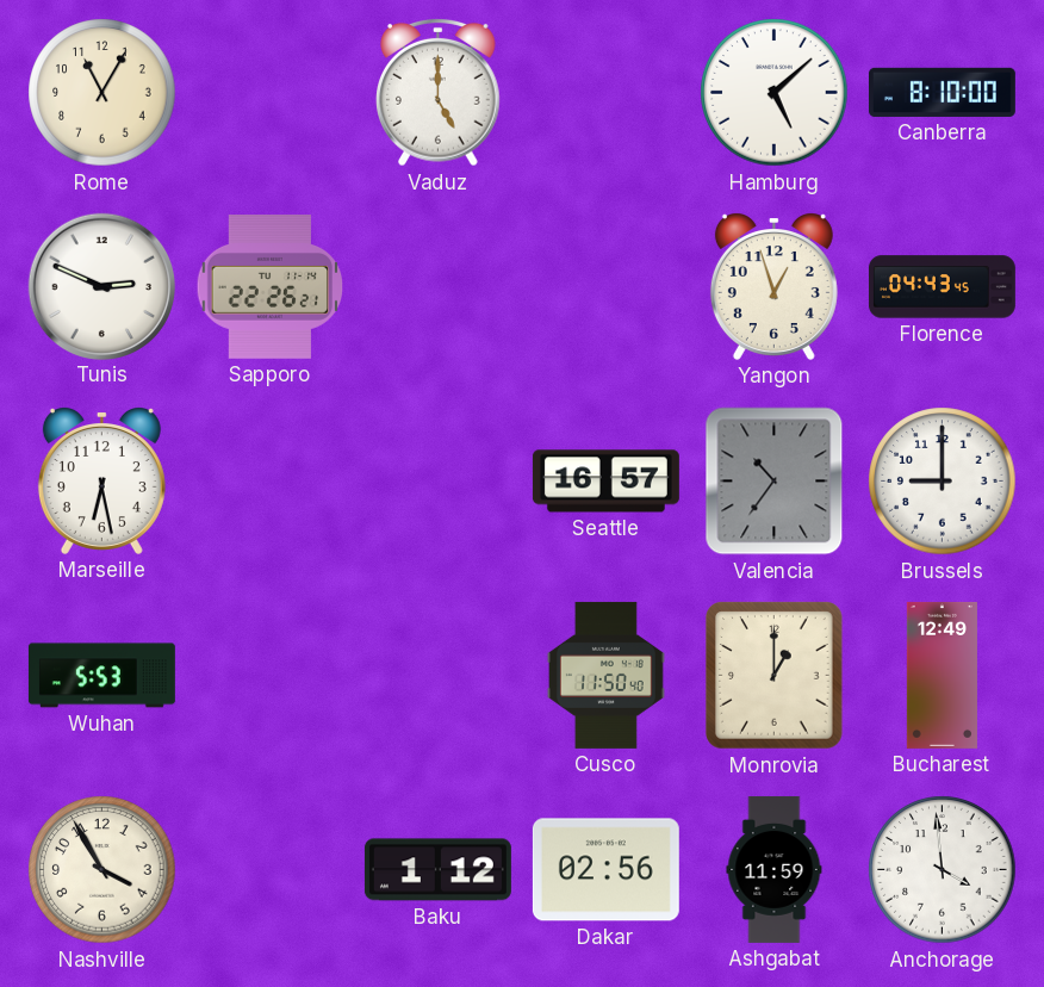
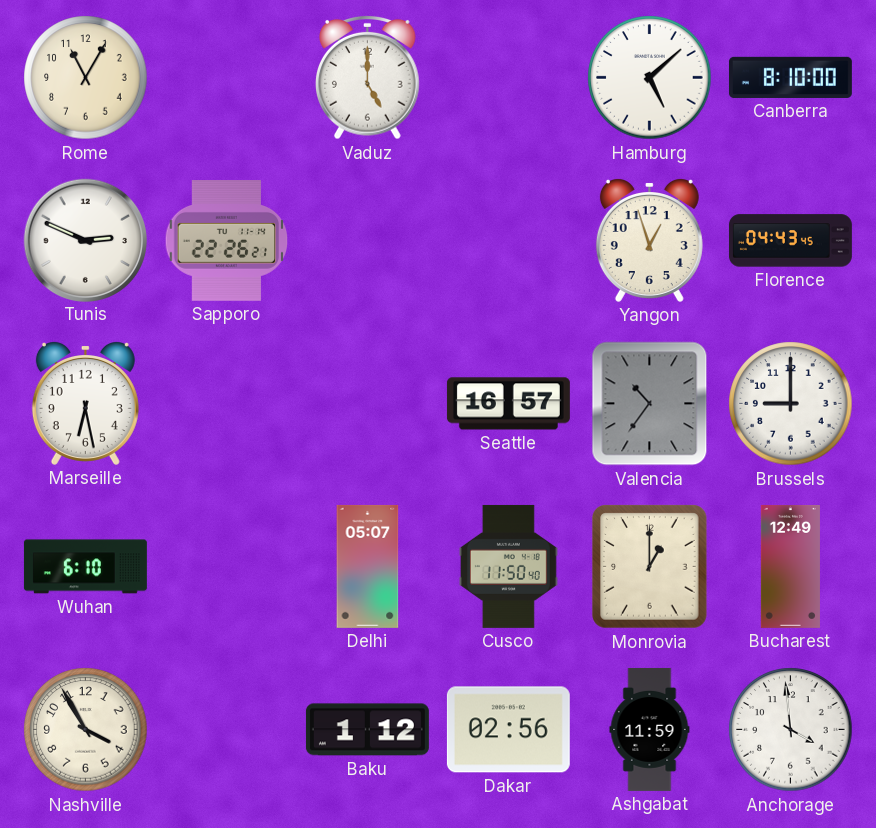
Wuhan: 5:53 -> 6:10
Delhi: none -> 05:07
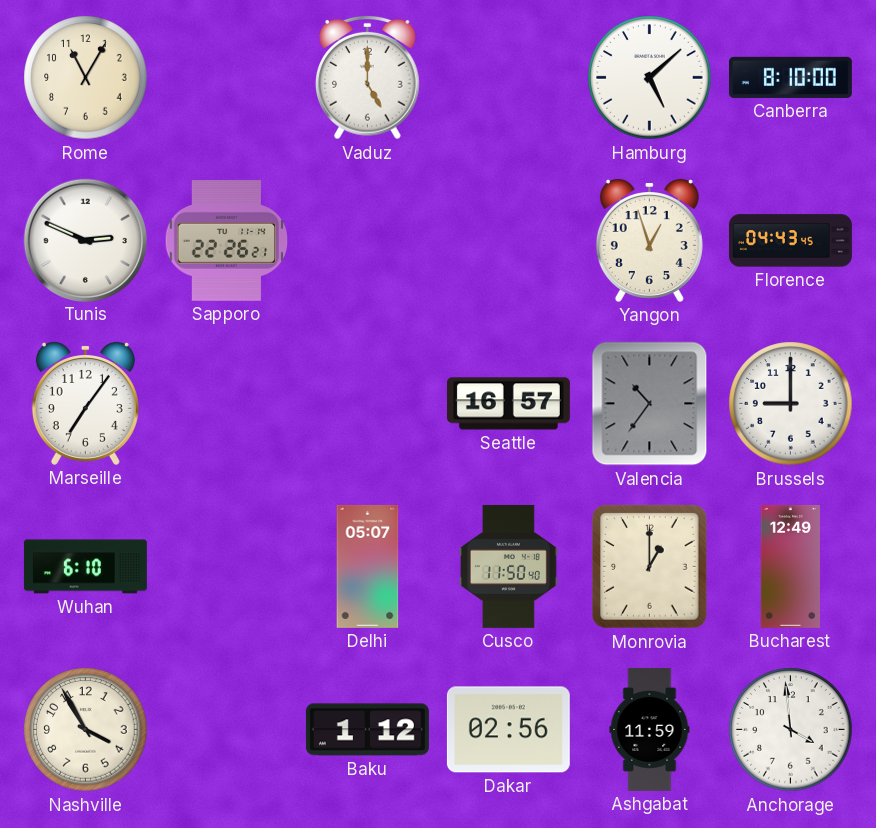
Marseille: 6:28 -> 7:06
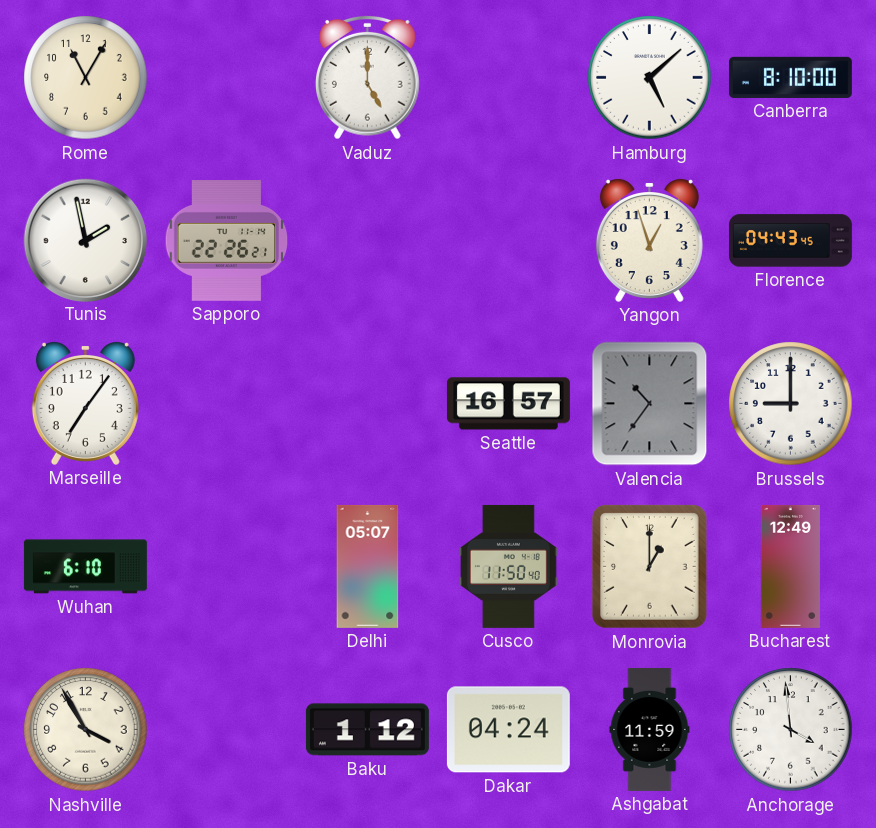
Tunis: 2:49 -> 1:58
Dakar: 02:56 -> 04:24
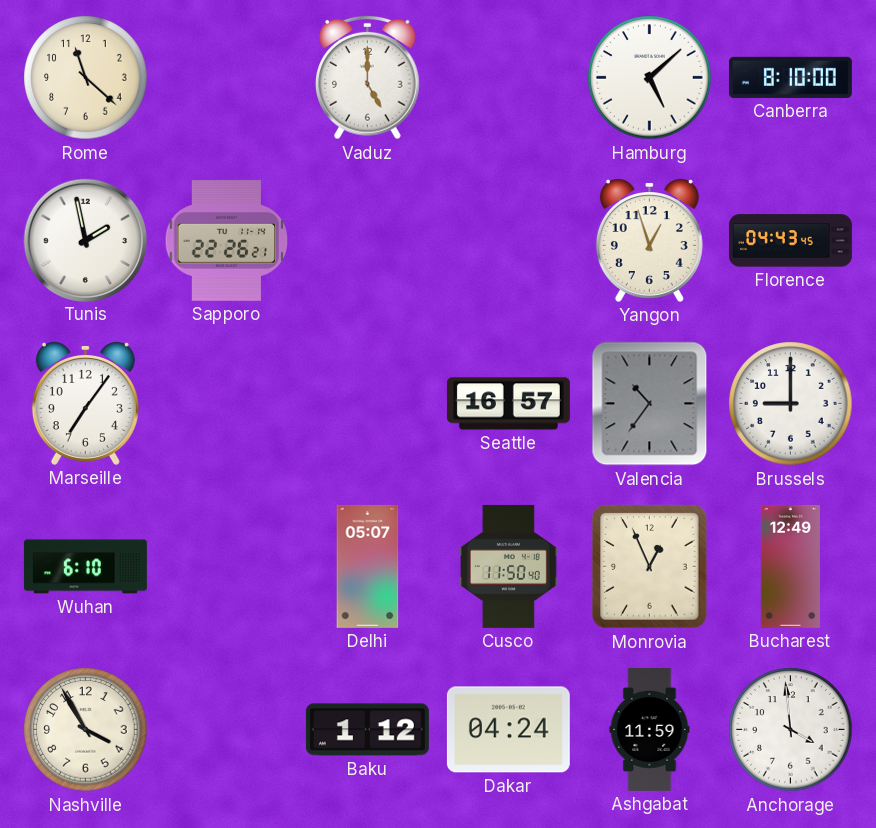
Rome: 11:05 -> 11:22
Monrovia: 1:00 -> 12:56
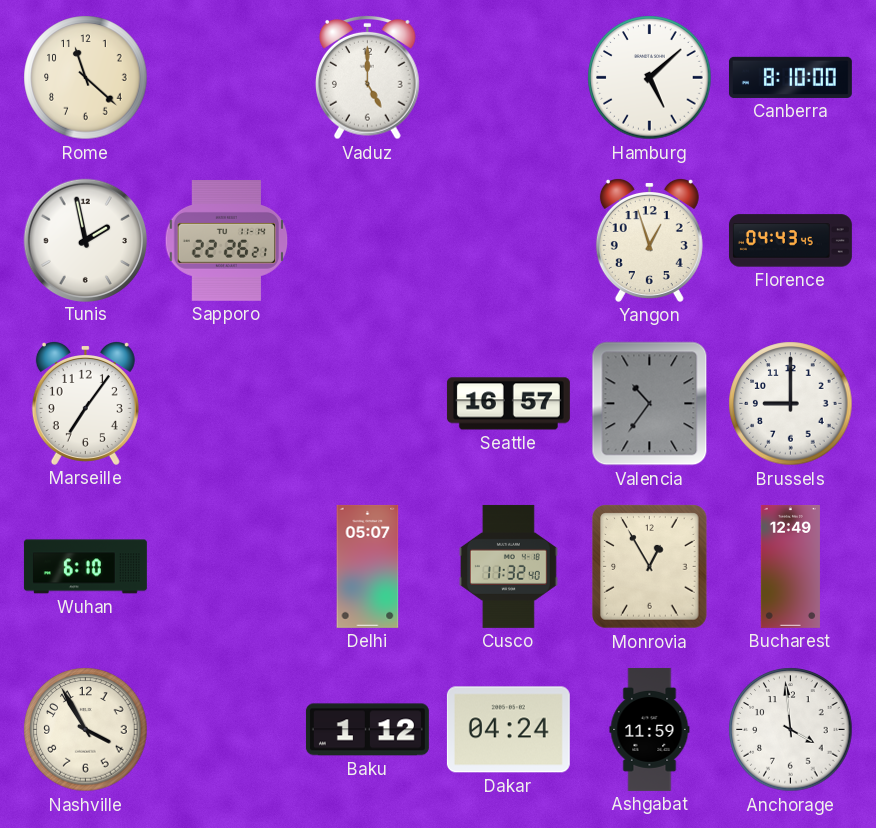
Cusco: 11:50 -> 11:32
Monrovia: 12:56 -> 12:55
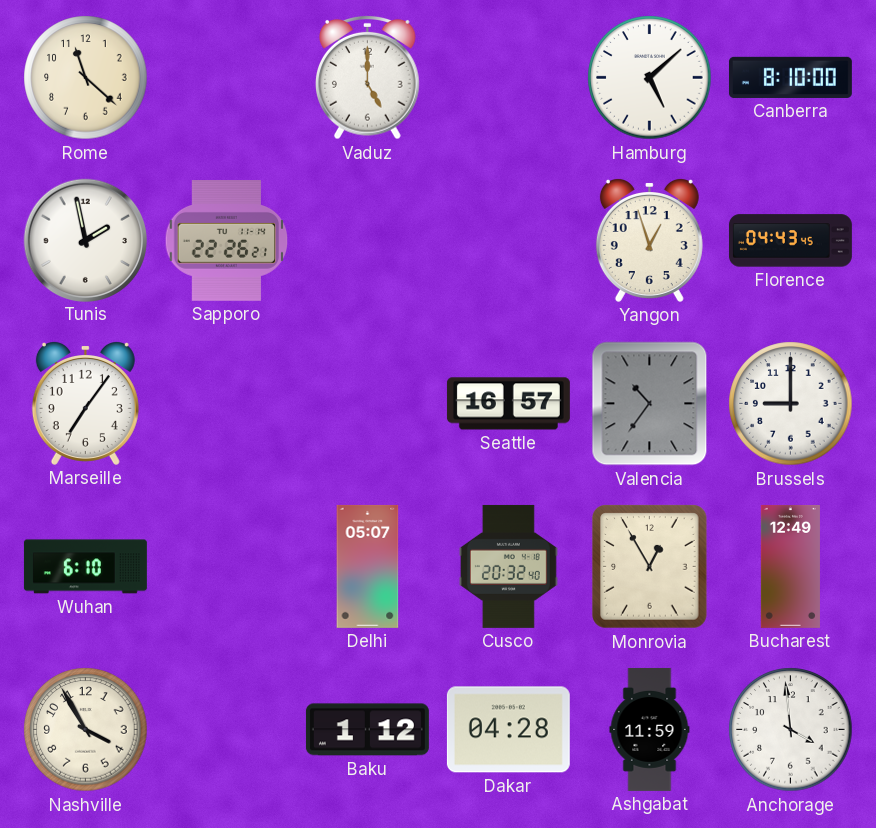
Cusco: 11:32 -> 20:32
Dakar: 04:24 -> 04:28
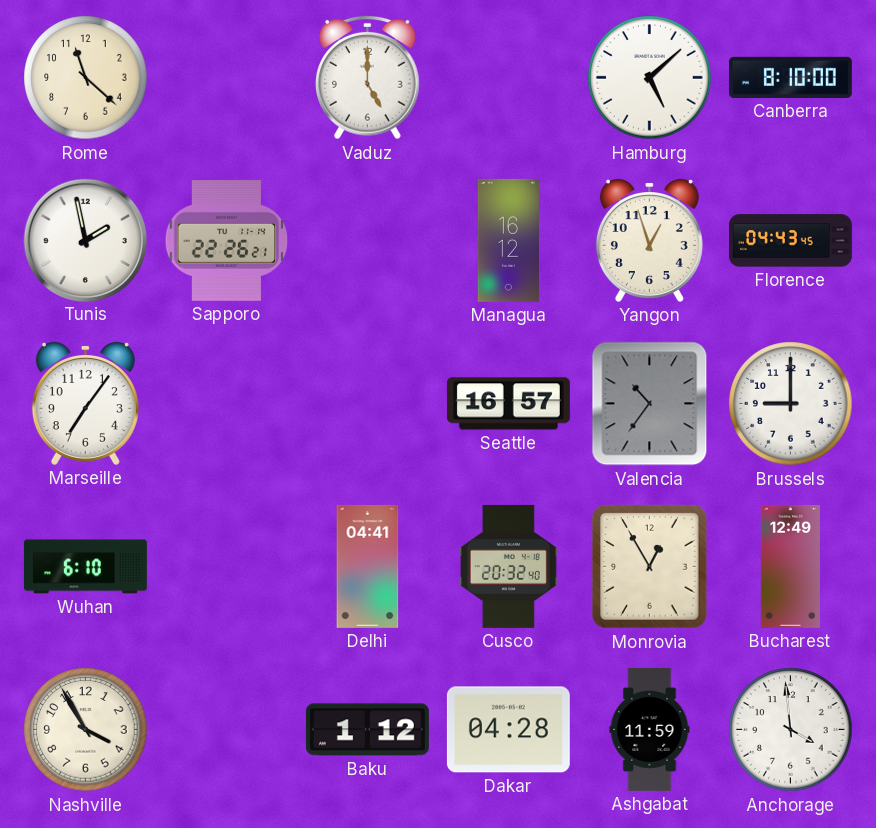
Managua: none -> 16:12
Delhi: 05:07 -> 04:41
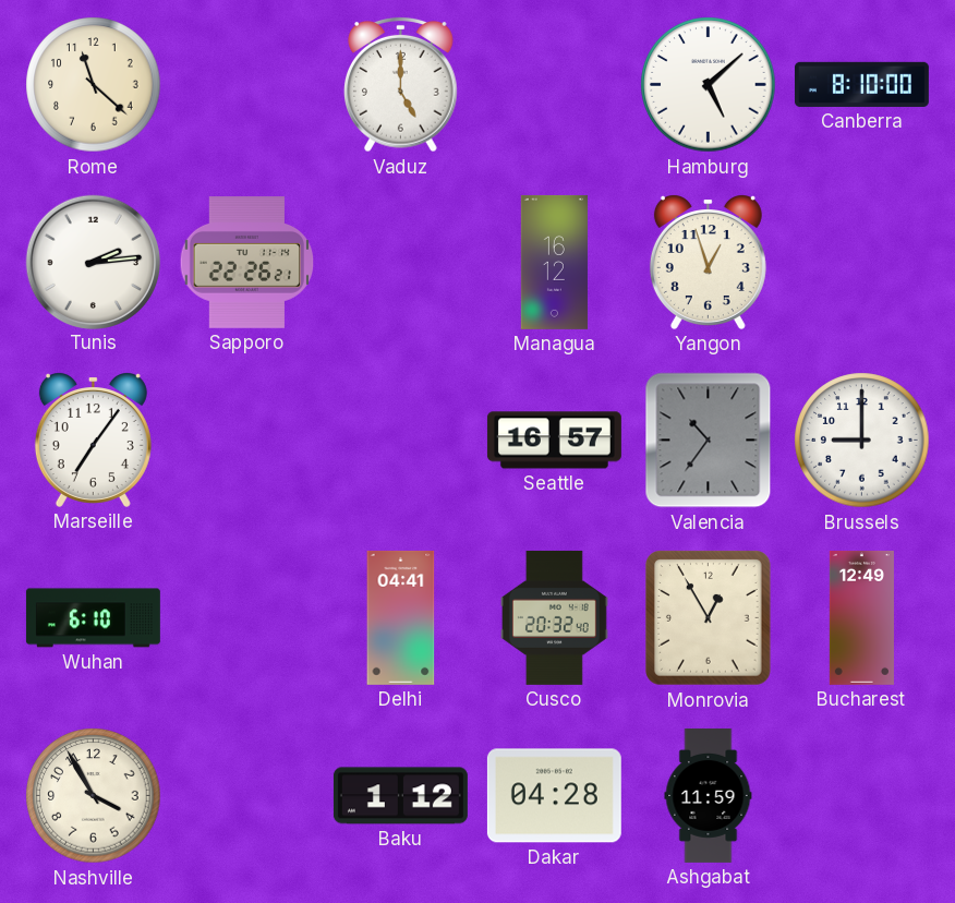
Tunis: 1:58 -> 2:14
Florence: 04:43 -> none
Anchorage: 3:59 -> none
